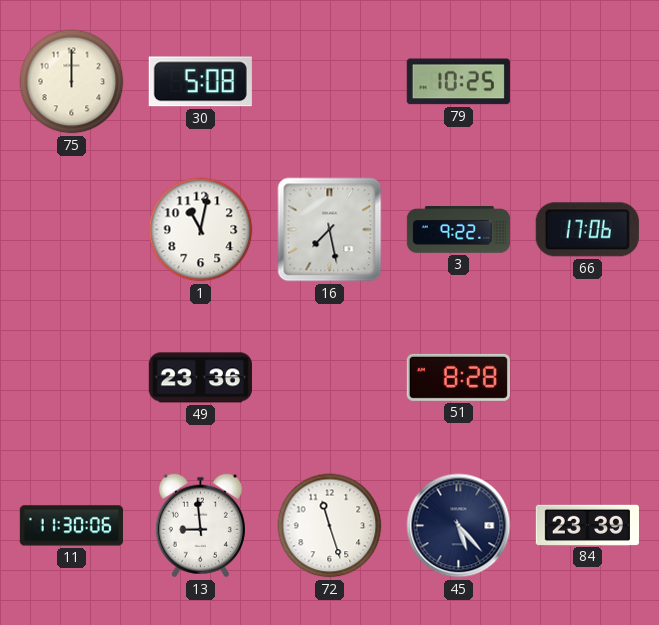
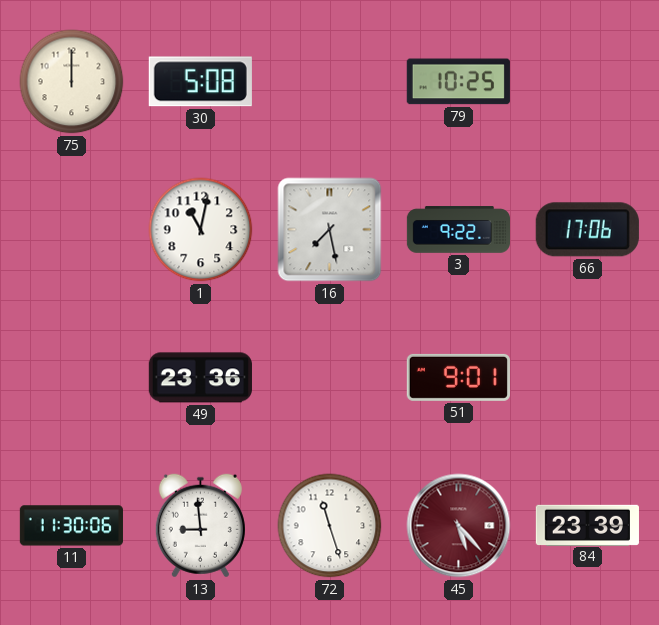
51: 8:28 -> 9:01
45 dial: navy -> burgundy
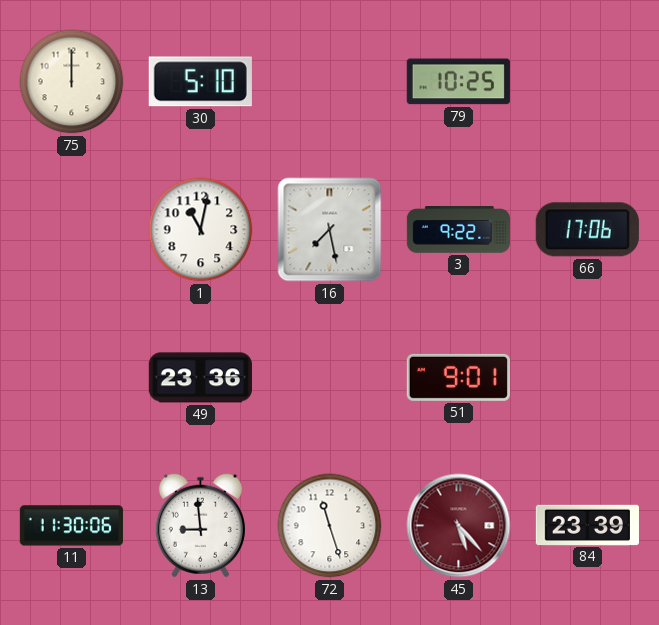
30: 5:08 -> 5:10
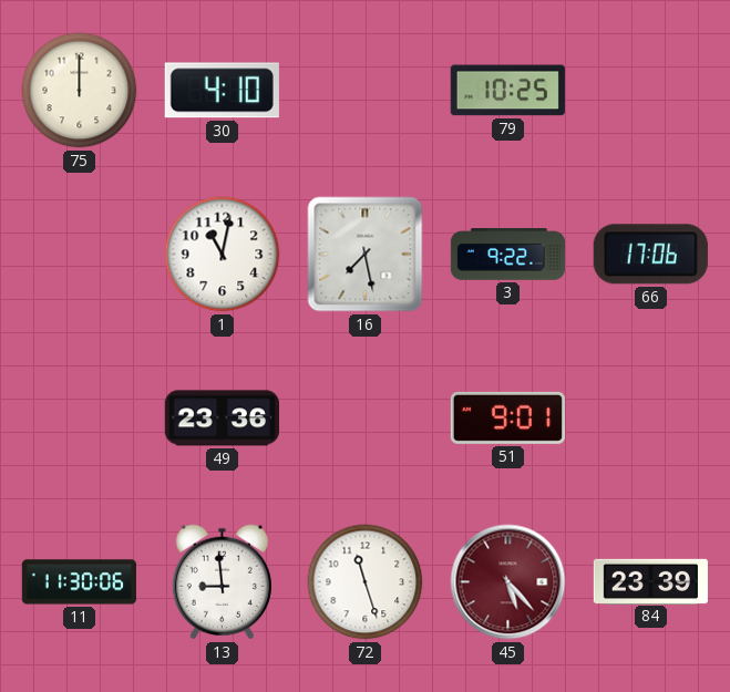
30: 5:10 -> 4:10
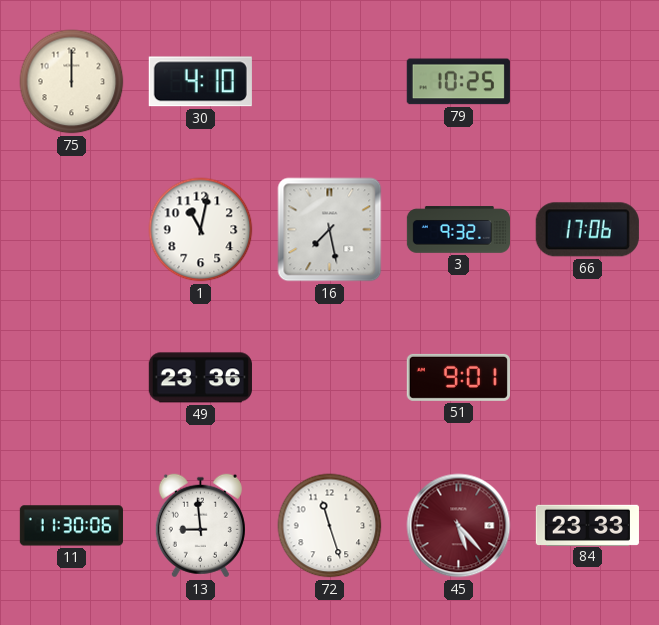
3: 9:22 -> 9:32
84: 23:39 -> 23:33
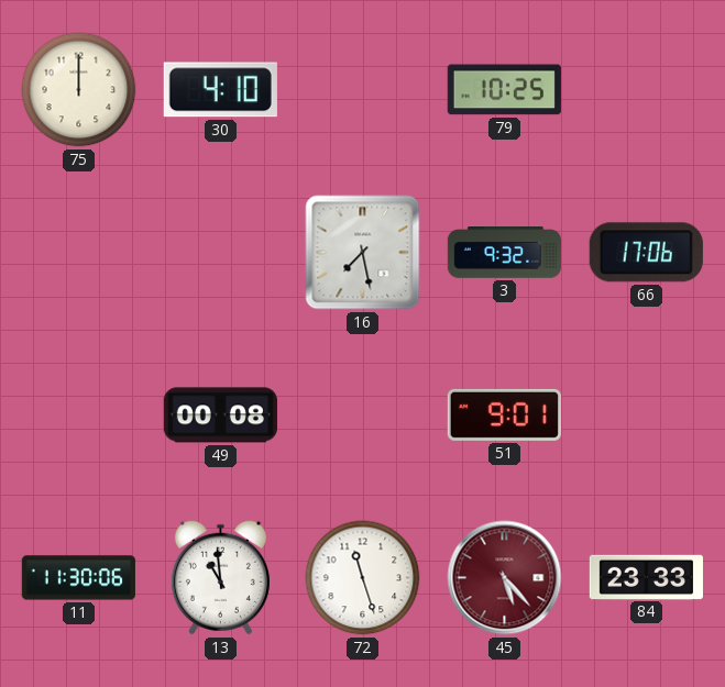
1: 11:02 -> none
49: 23:36 -> 00:08
13: 8:59 -> 10:59
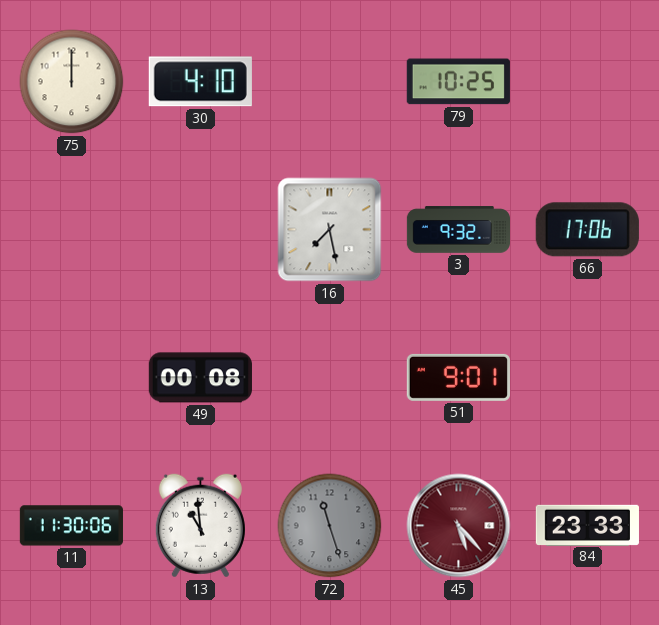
72 dial: white -> grey
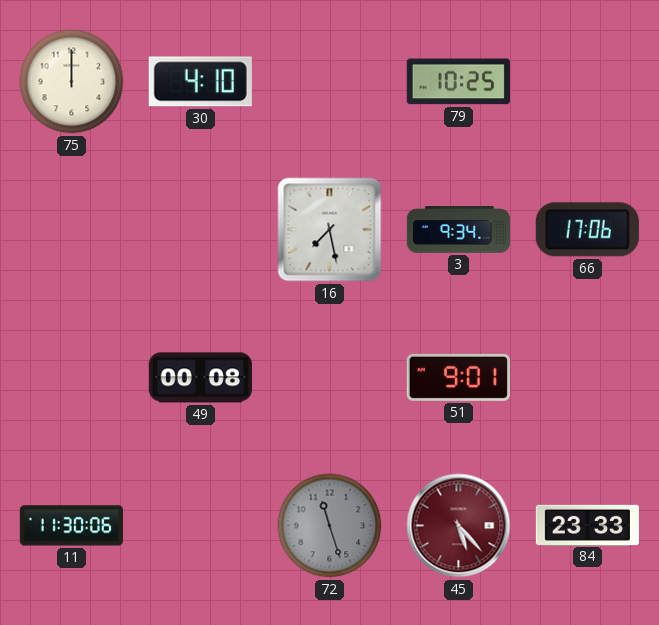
3: 9:32 -> 9:34
13: 10:59 -> none
